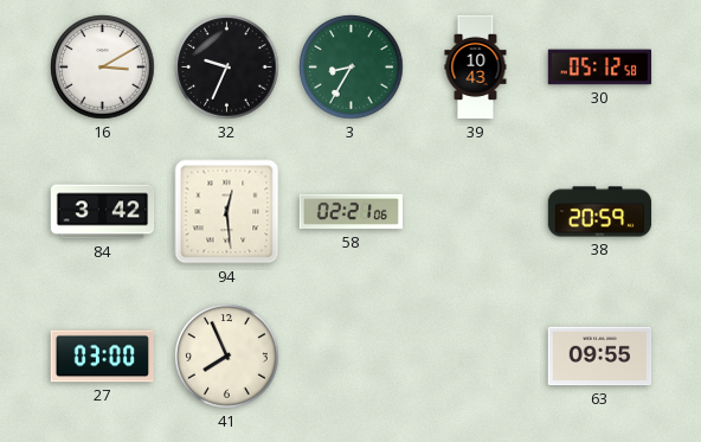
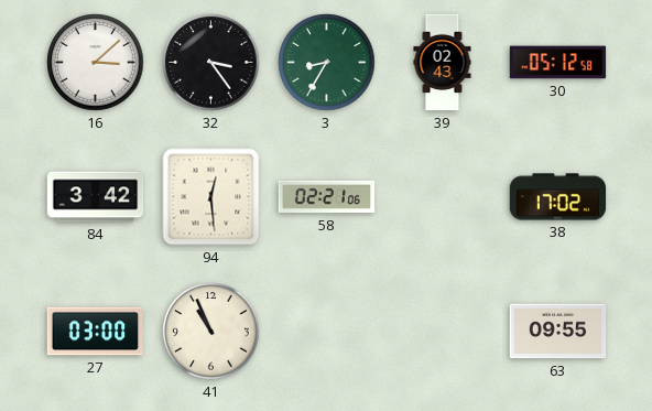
16: 3:10 -> 3:08
32: 9:34 -> 3:24
39: 10:43 -> 02:43
38: 20:59 -> 17:02
41: 7:56 -> 10:56
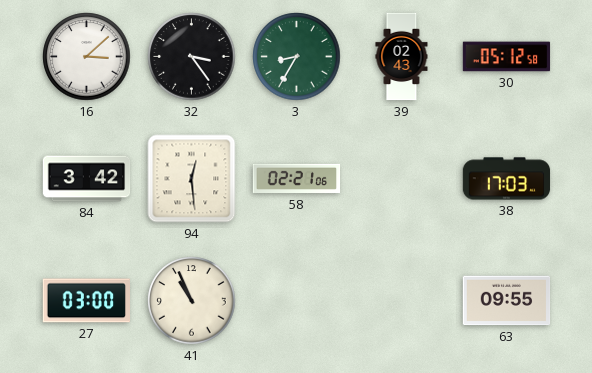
38: 17:02 -> 17:03
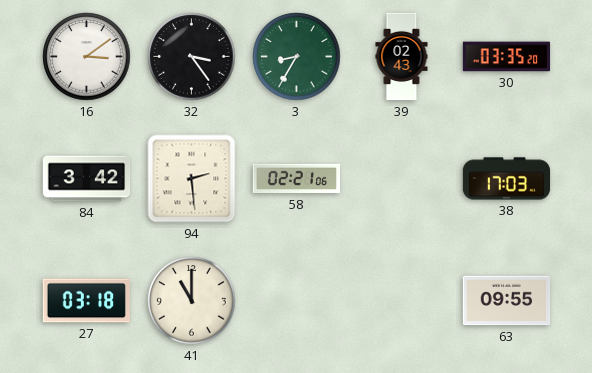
16: 3:08 -> 3:09
30: 05:12 -> 03:35
94: 12:29 -> 2:29
27: 03:00 -> 03:18
41: 10:56 -> 11:00
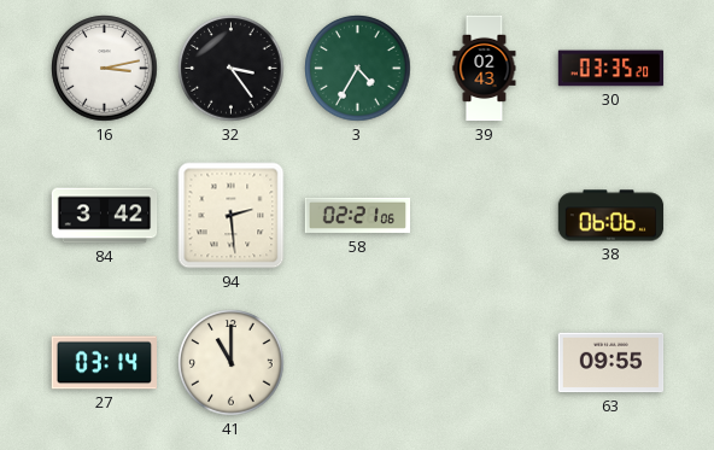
16: 3:09 -> 3:13
3: 8:35 -> 4:35
38: 17:03 -> 06:06
27: 03:18 -> 03:14
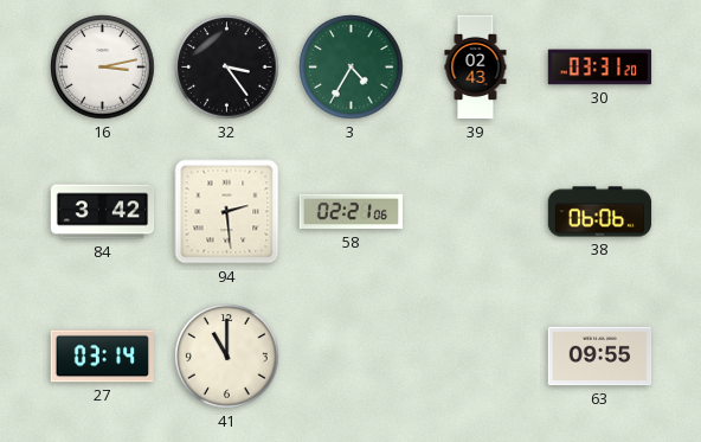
30: 03:35 -> 03:31
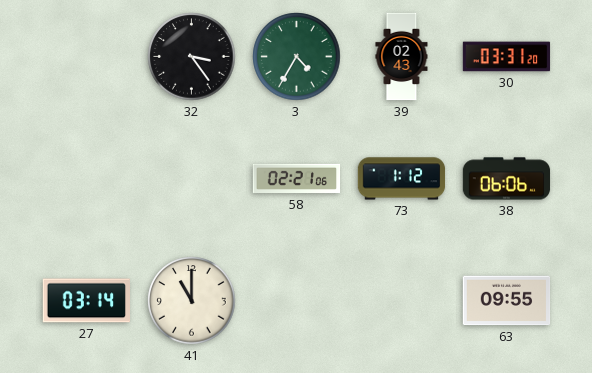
16: 3:13 -> none
84: 3:42 -> none
94: 2:29 -> none
73: none -> 1:12
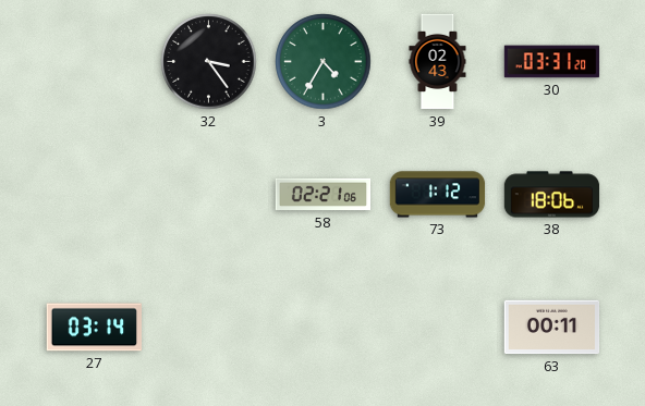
38: 06:06 -> 18:06
41: 11:00 -> none
63: 09:55 -> 00:11
